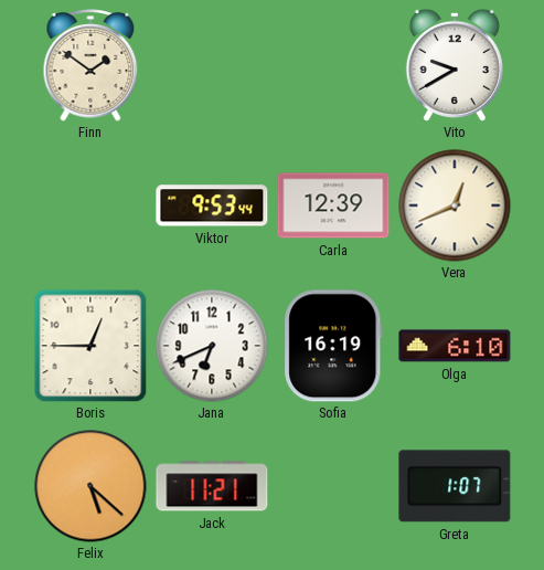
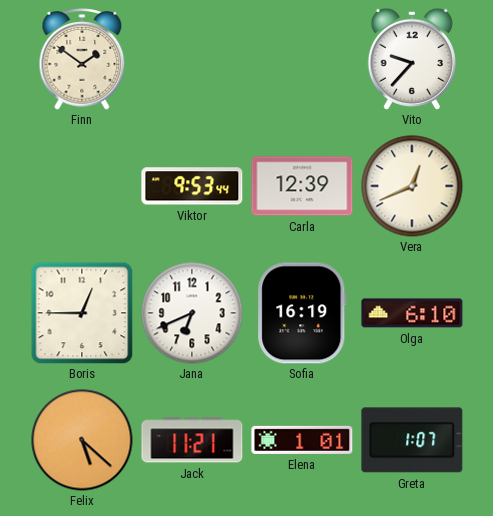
Vito: 9:40 -> 9:37
Elena: none -> 1:01
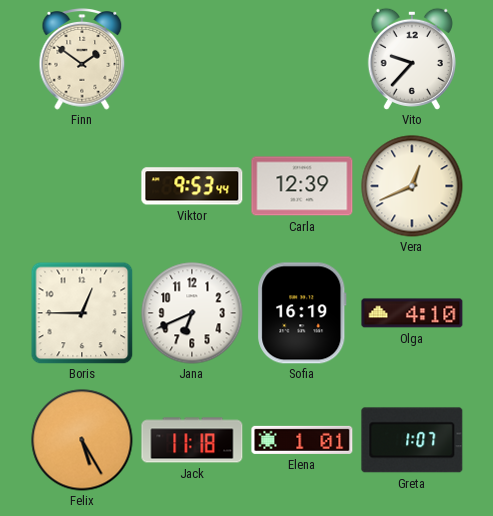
Olga: 6:10 -> 4:10
Felix: 5:22 -> 5:25
Jack: 11:21 -> 11:18
